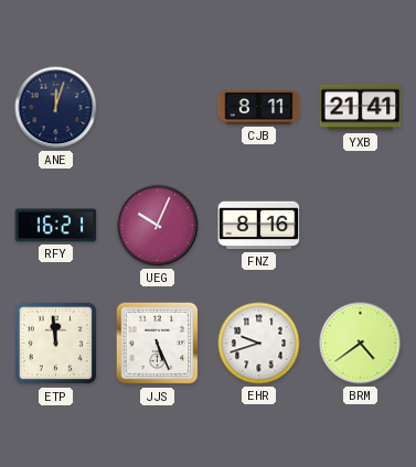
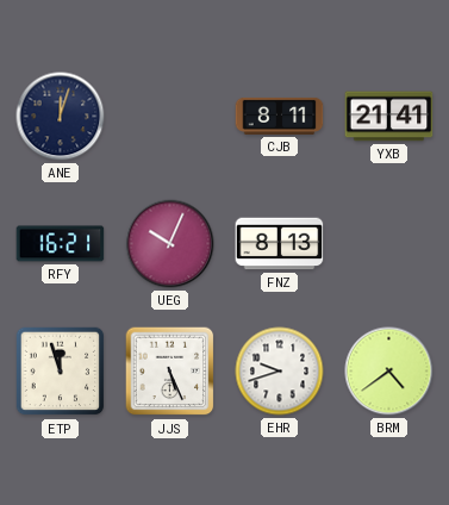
FNZ: 8:16 -> 8:13
ETP: 11:59 -> 11:57
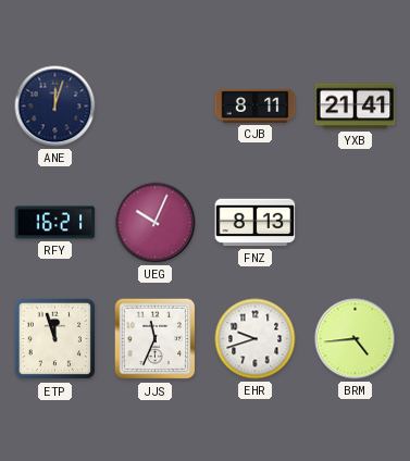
JJS: 5:26 -> 11:34
BRM: 4:39 -> 4:44
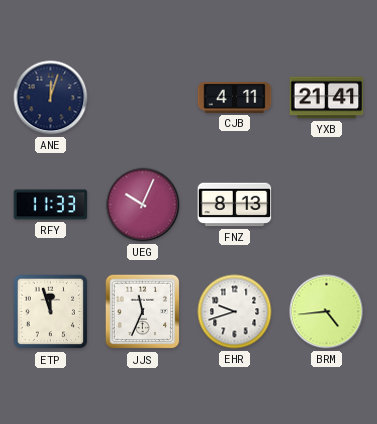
CJB: 8:11 -> 4:11
RFY: 16:21 -> 11:33
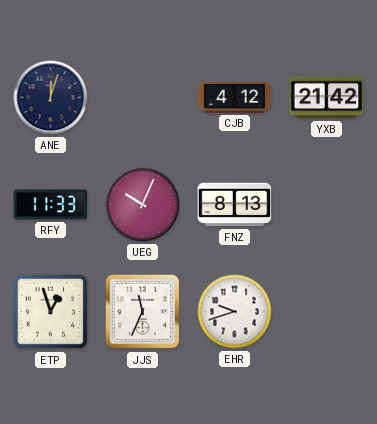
CJB: 4:11 -> 4:12
YXB: 21:41 -> 21:42
ETP: 11:57 -> 12:57
BRM: 4:44 -> none
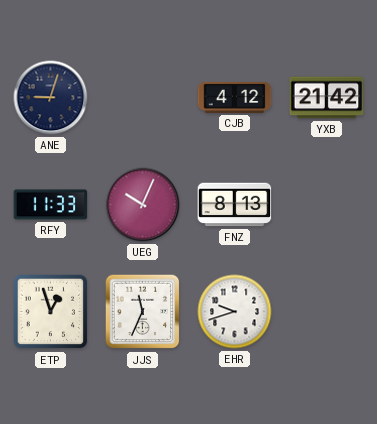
ANE: 12:03 -> 9:03
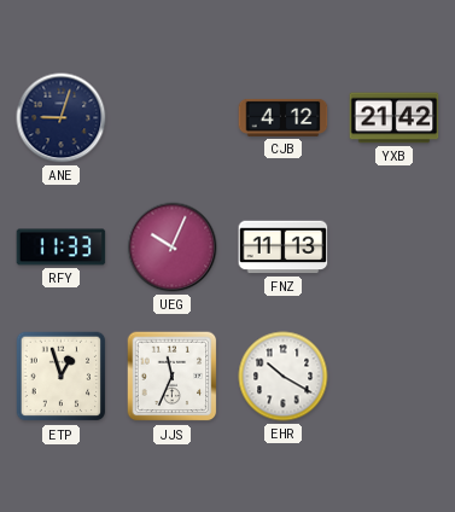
FNZ: 8:13 -> 11:13
EHR: 9:42 -> 10:20
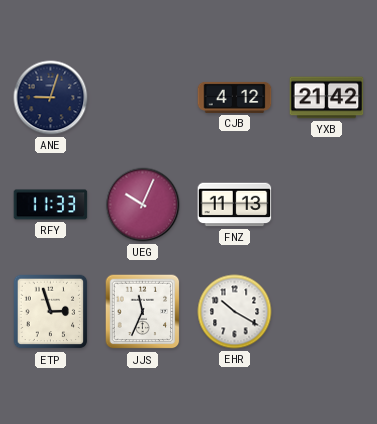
ETP: 12:57 -> 2:57
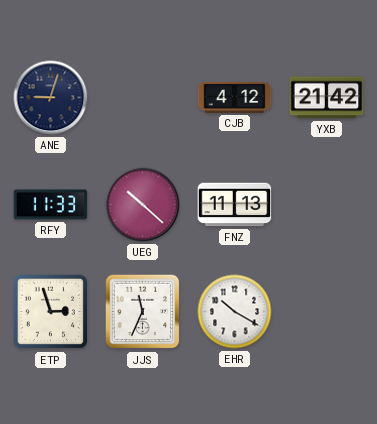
UEG: 10:04 -> 10:22
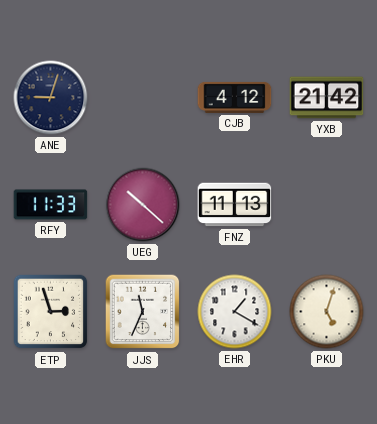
EHR: 10:20 -> 1:20
PKU: none -> 5:03
